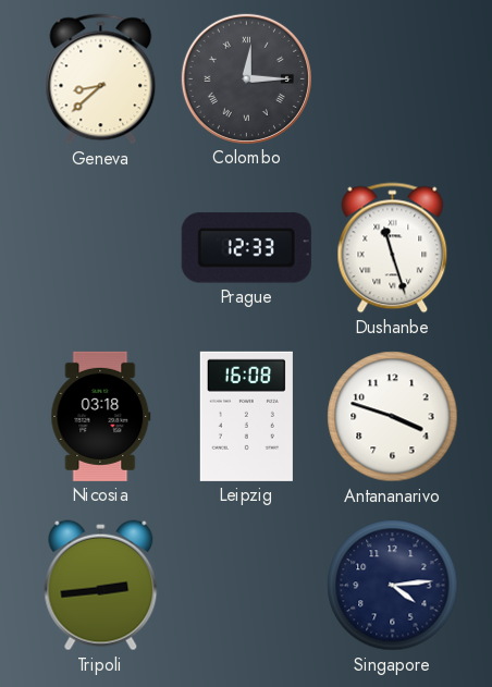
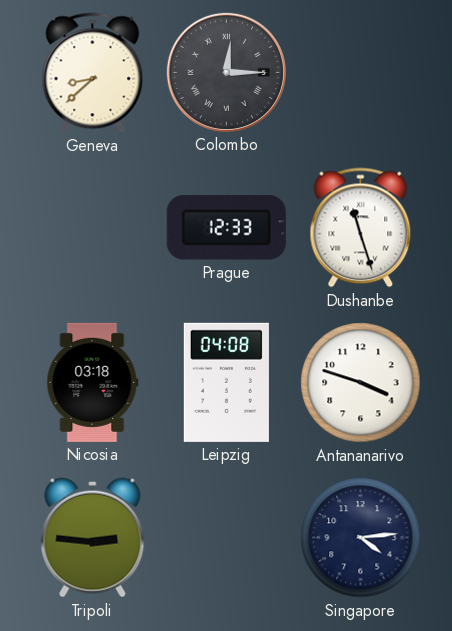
Leipzig: 16:08 -> 04:08
Tripoli: 2:44 -> 2:46
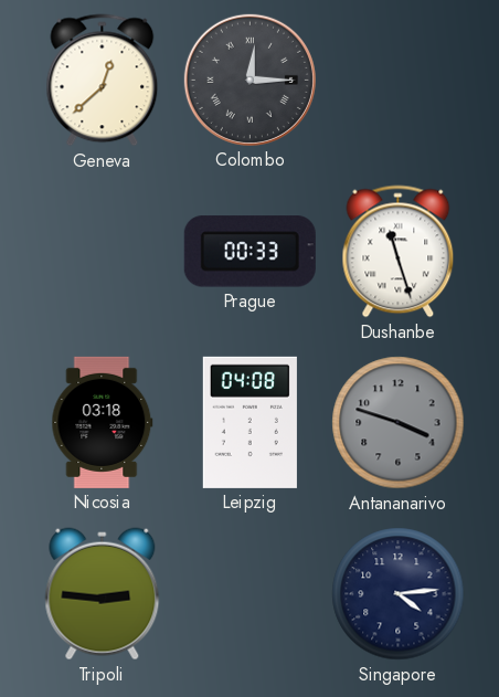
Geneva: 8:38 -> 12:38
Prague: 12:33 -> 00:33
Antananarivo dial: white -> grey
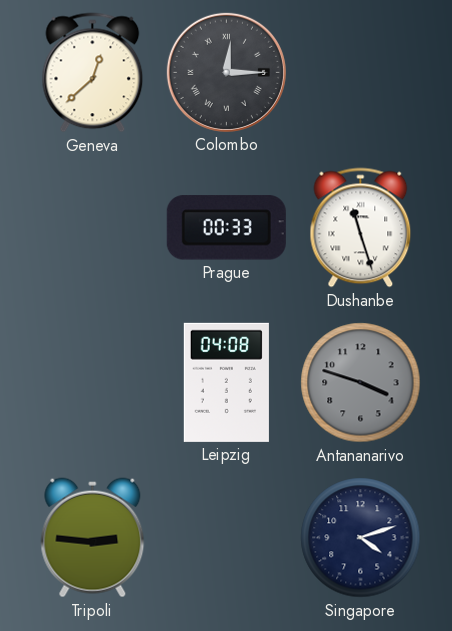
Nicosia: 03:18 -> none
Singapore: 4:14 -> 4:12
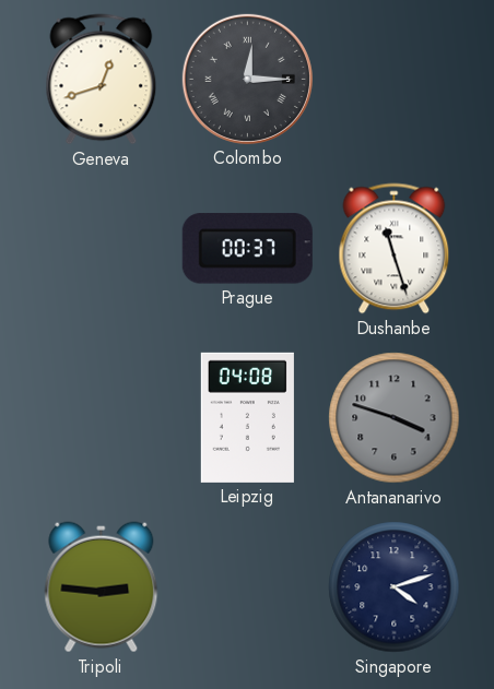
Geneva: 12:38 -> 12:42
Prague: 00:33 -> 00:37
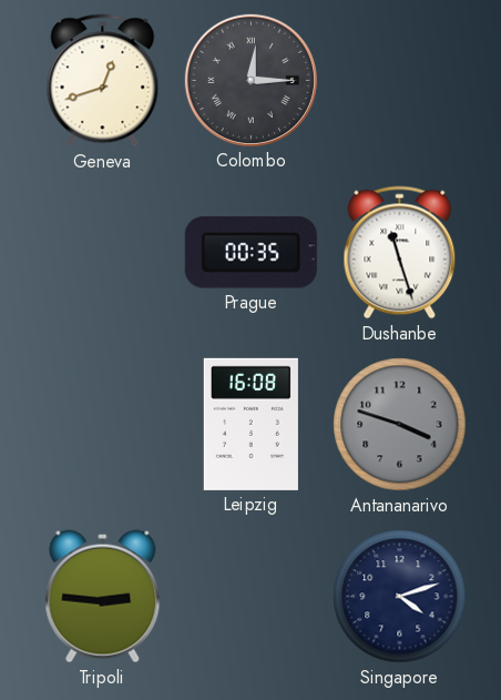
Prague: 00:37 -> 00:35
Leipzig: 04:08 -> 16:08
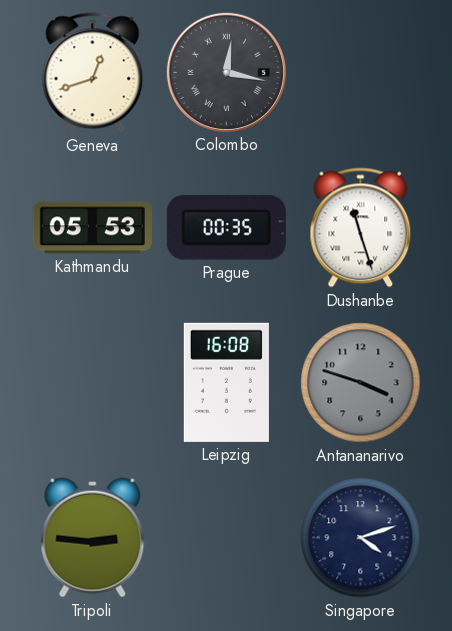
Colombo: 12:15 -> 12:17
Kathmandu: none -> 05:53
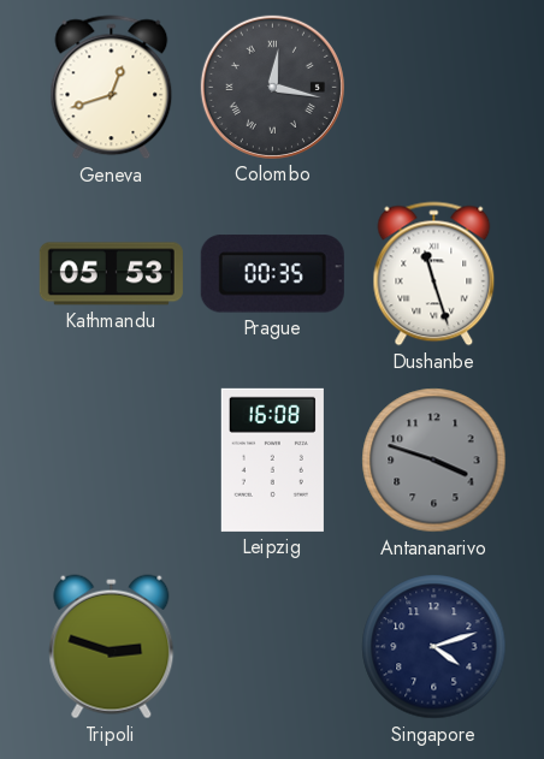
Tripoli: 2:46 -> 2:48
